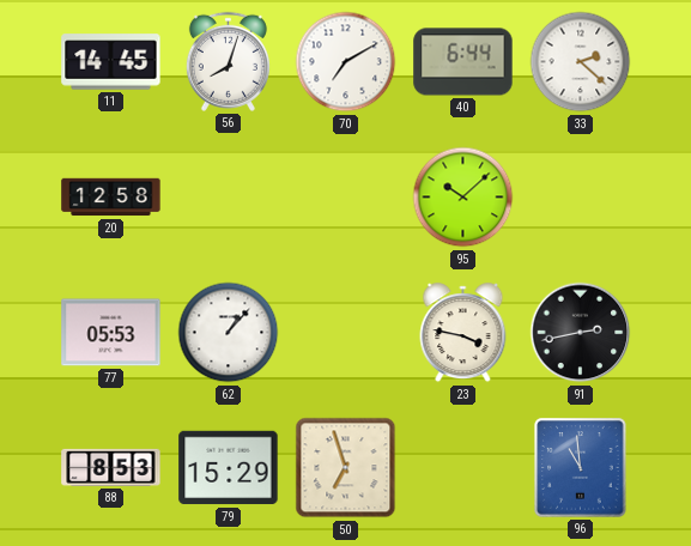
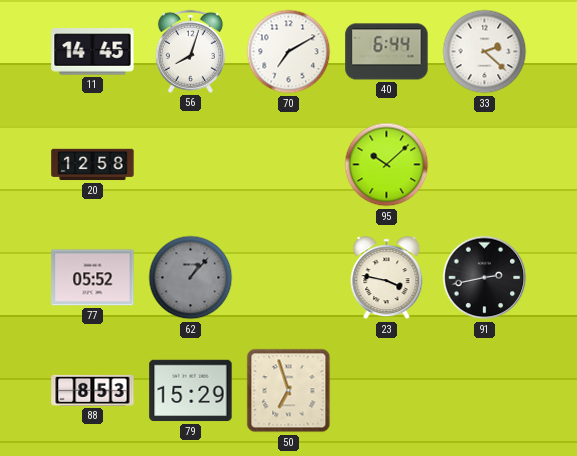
77: 05:53 -> 05:52
62 dial: white -> grey
96: 10:59 -> none
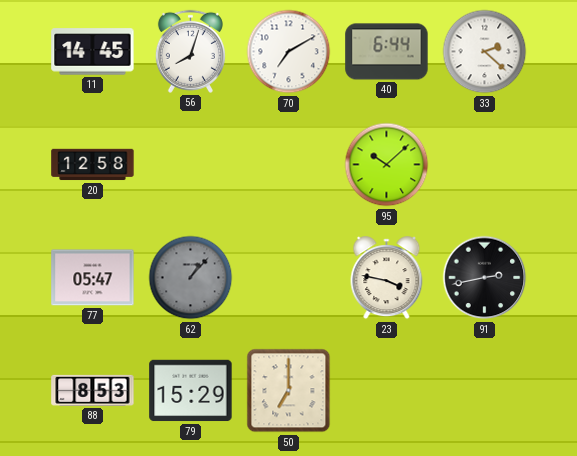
77: 05:52 -> 05:47
50: 6:57 -> 7:00
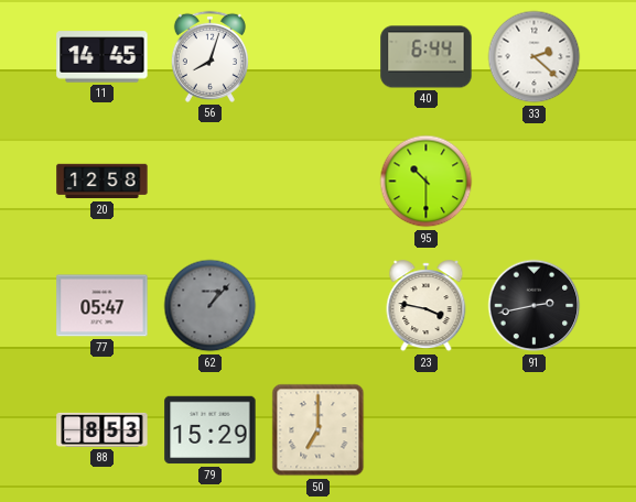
70: 7:10 -> none
95: 10:08 -> 10:30
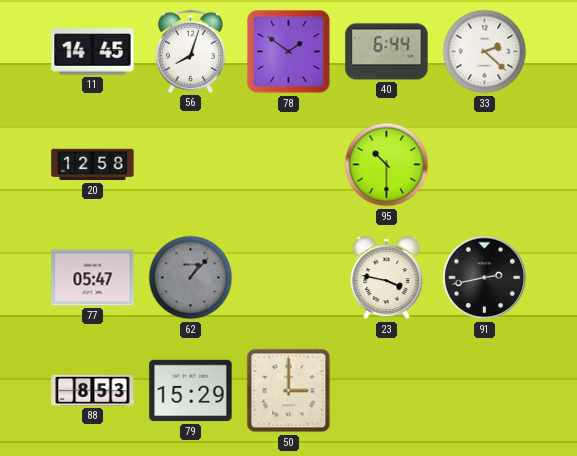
78: none -> 1:51
50: 7:00 -> 3:00
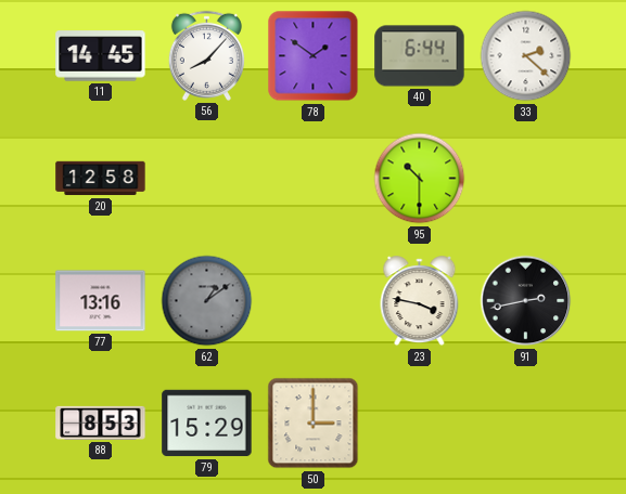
56: 8:03 -> 8:07
77: 05:47 -> 13:16
62: 1:07 -> 1:09
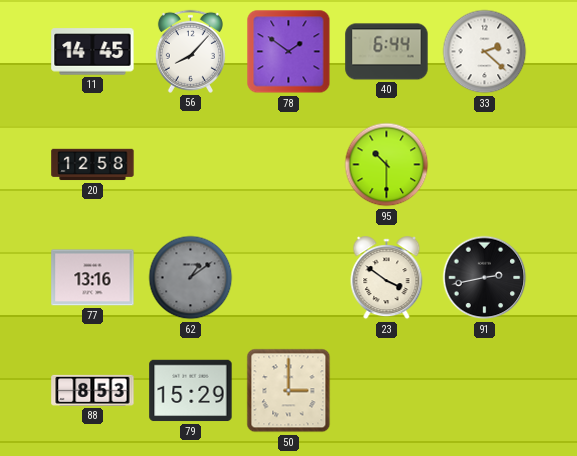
23: 3:47 -> 3:51
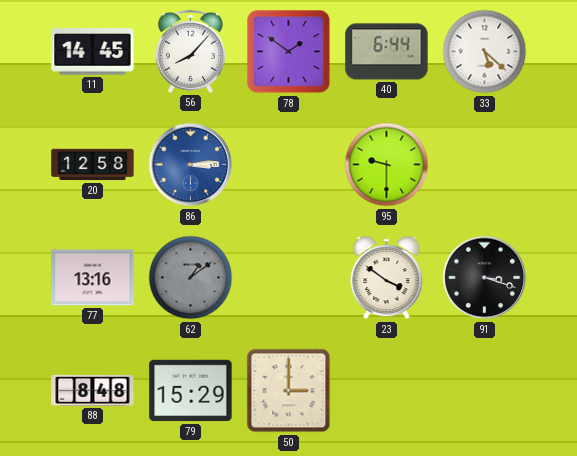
33: 2:22 -> 5:22
86: none -> 3:14
95: 10:30 -> 9:30
91: 2:43 -> 3:18
88: 8:53 -> 8:48
